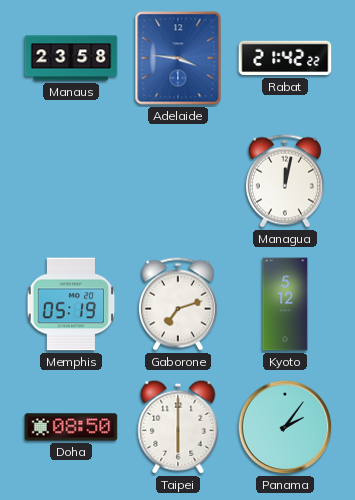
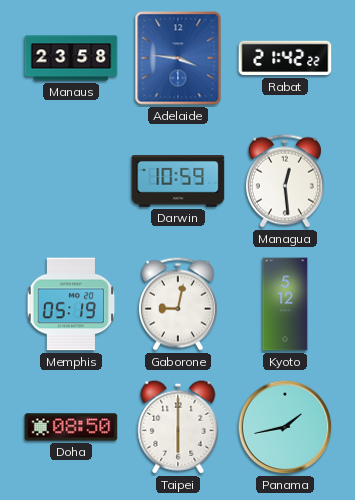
Darwin: none -> 10:59
Managua: 12:02 -> 12:29
Gaborone: 7:12 -> 9:02
Panama: 2:06 -> 1:43
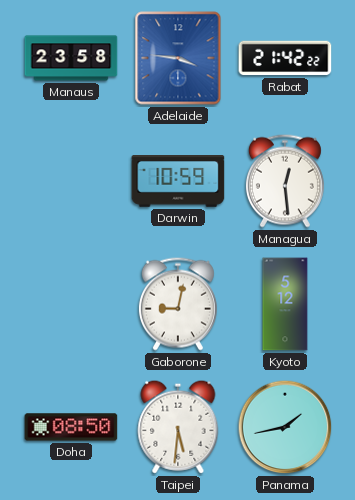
Memphis: 05:19 -> none
Taipei: 6:00 -> 5:31
